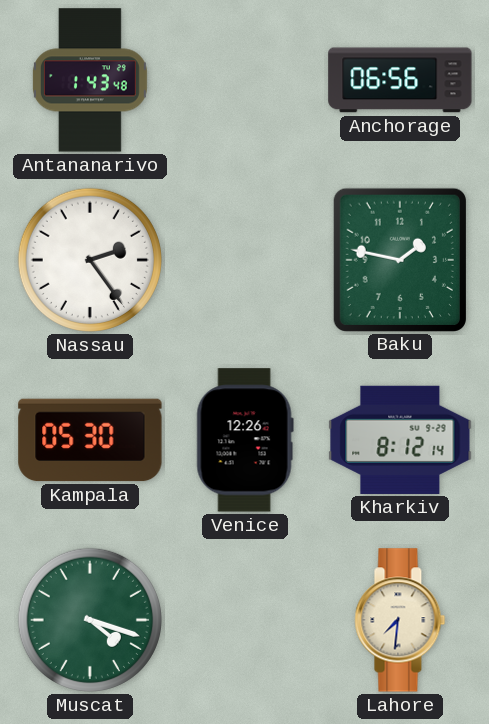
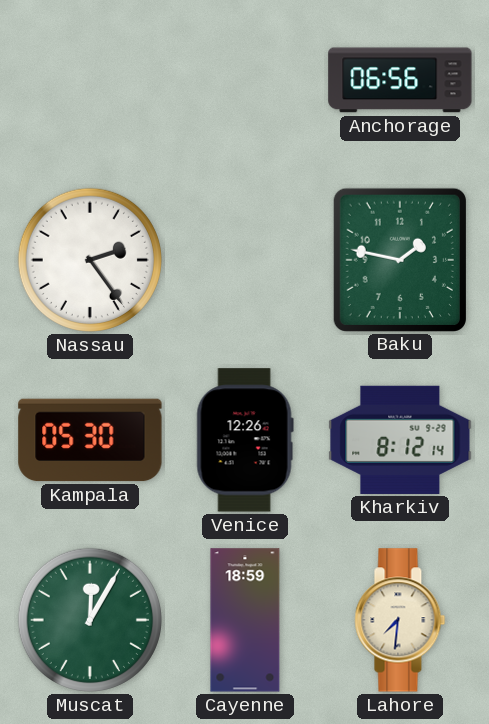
Antananarivo: 1:43 -> none
Muscat: 4:18 -> 12:05
Cayenne: none -> 18:59
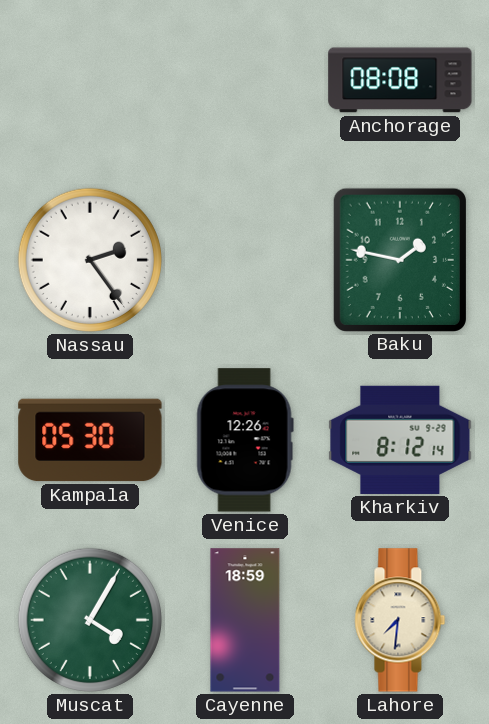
Anchorage: 06:56 -> 08:08
Muscat: 12:05 -> 4:05
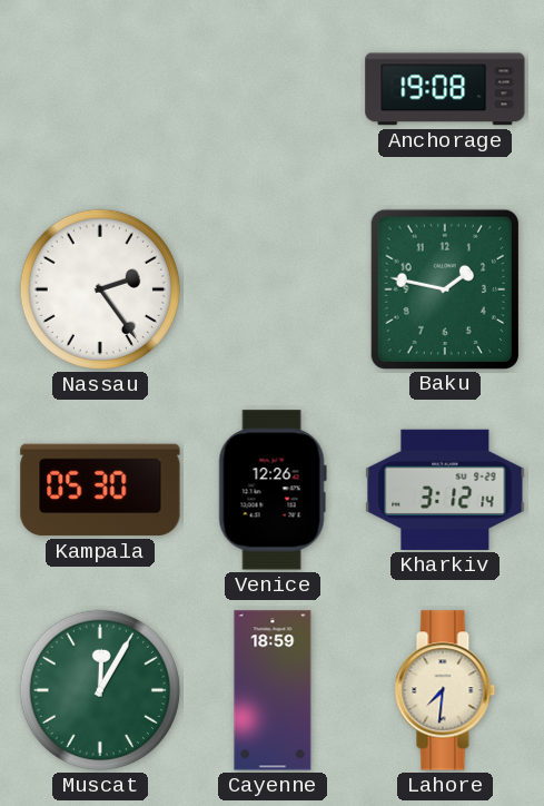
Anchorage: 08:08 -> 19:08
Kharkiv: 8:12 -> 3:12
Muscat: 4:05 -> 12:05
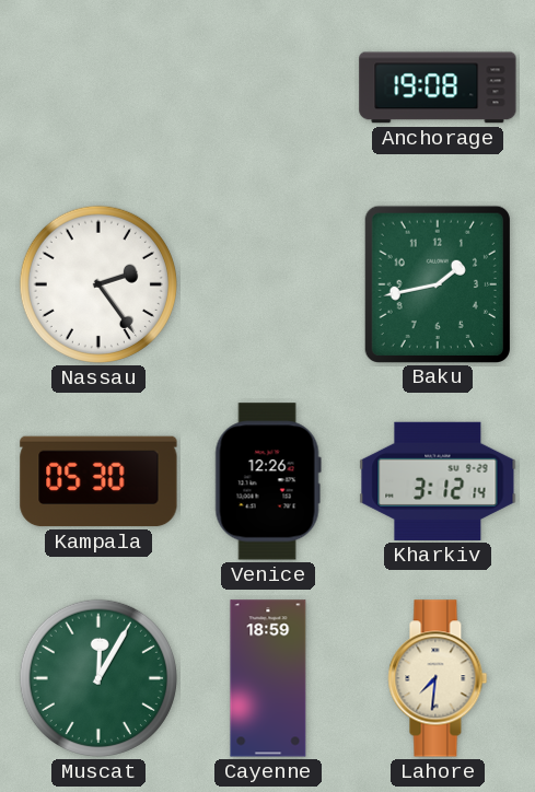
Baku: 1:47 -> 1:43
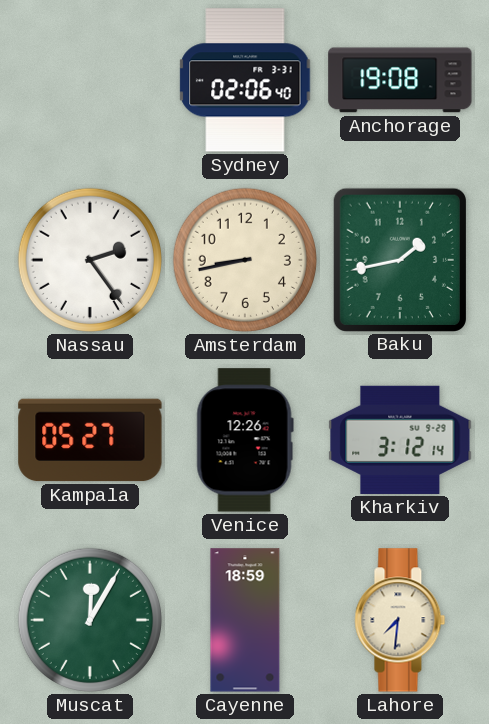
Sydney: none -> 02:06
Amsterdam: none -> 8:43
Kampala: 05:30 -> 05:27
